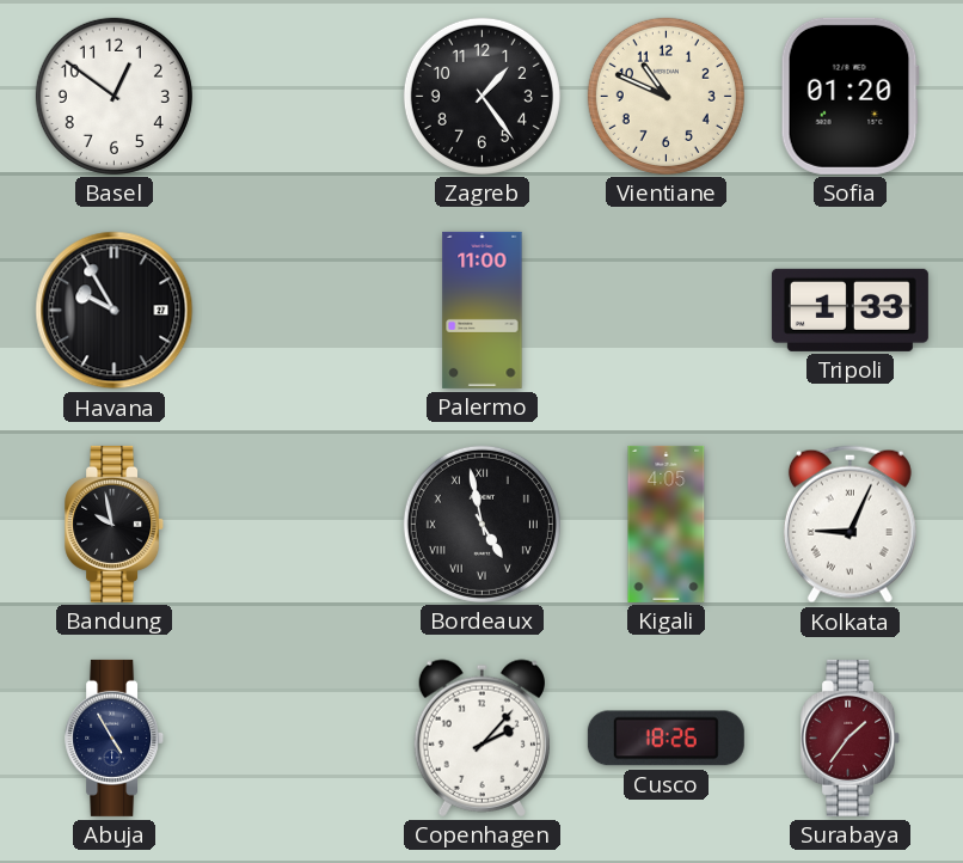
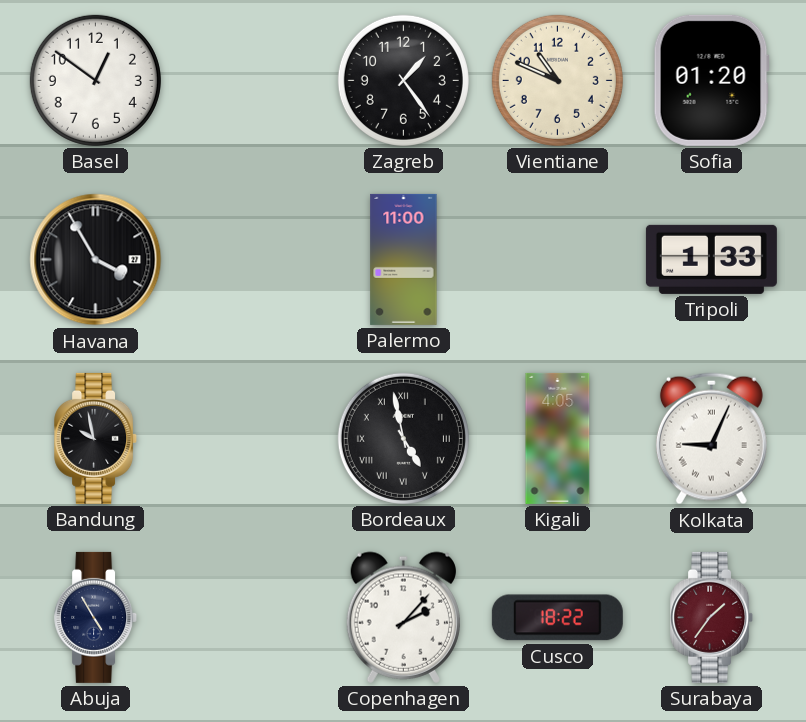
Havana: 9:55 -> 3:55
Cusco: 18:26 -> 18:22
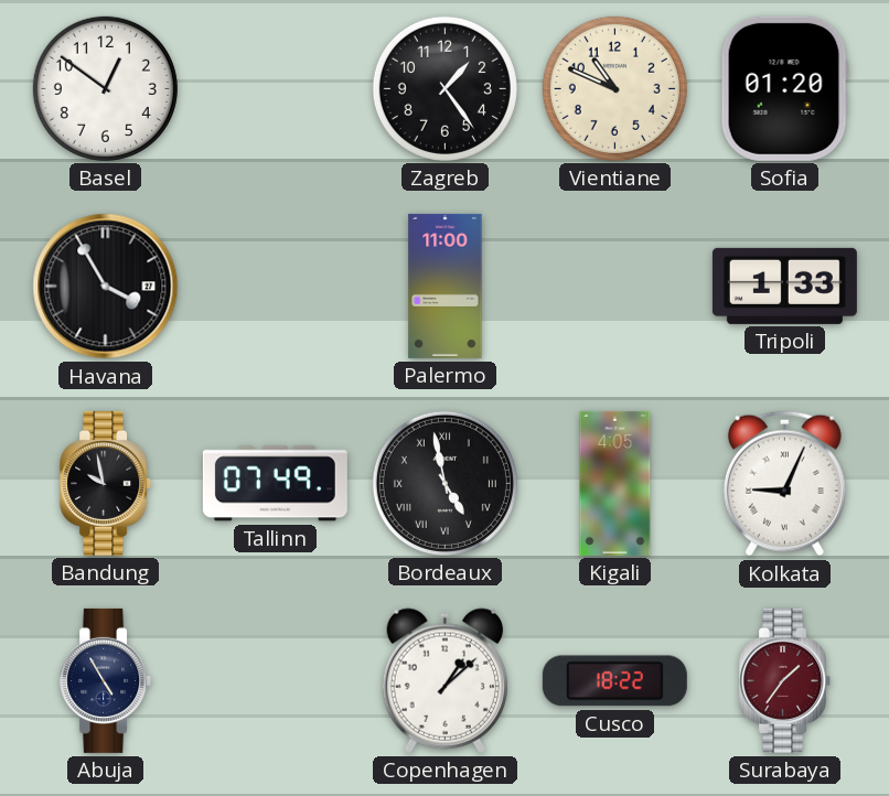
Tallinn: none -> 07:49
Copenhagen: 2:07 -> 1:08
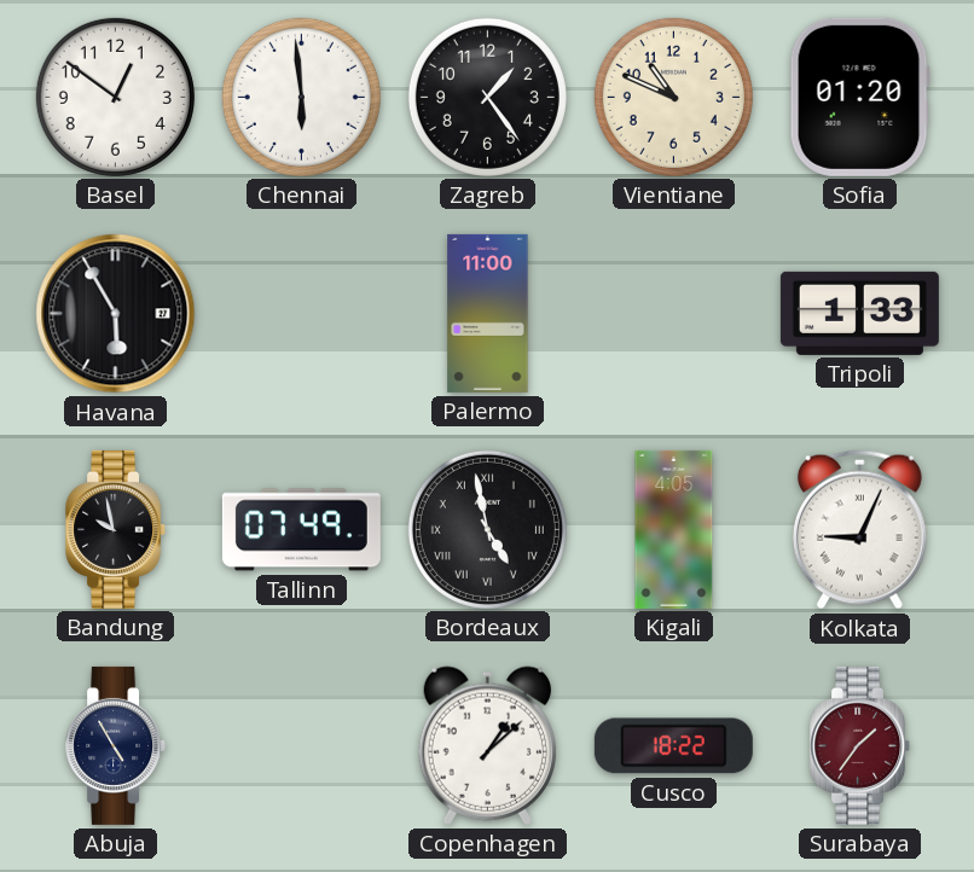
Chennai: none -> 5:59
Havana: 3:55 -> 5:55
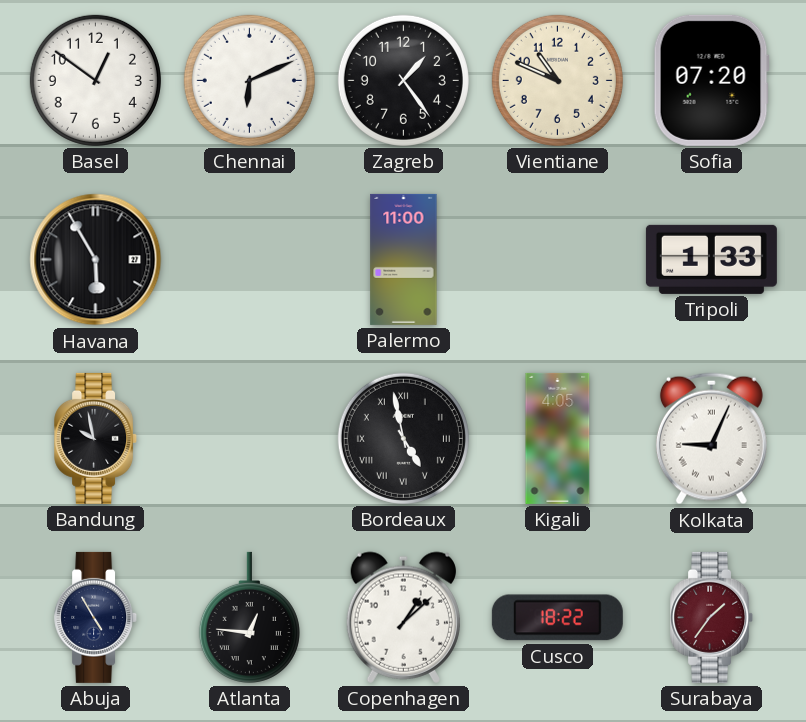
Chennai: 5:59 -> 6:11
Sofia: 01:20 -> 07:20
Tallinn: 07:49 -> none
Atlanta: none -> 12:46
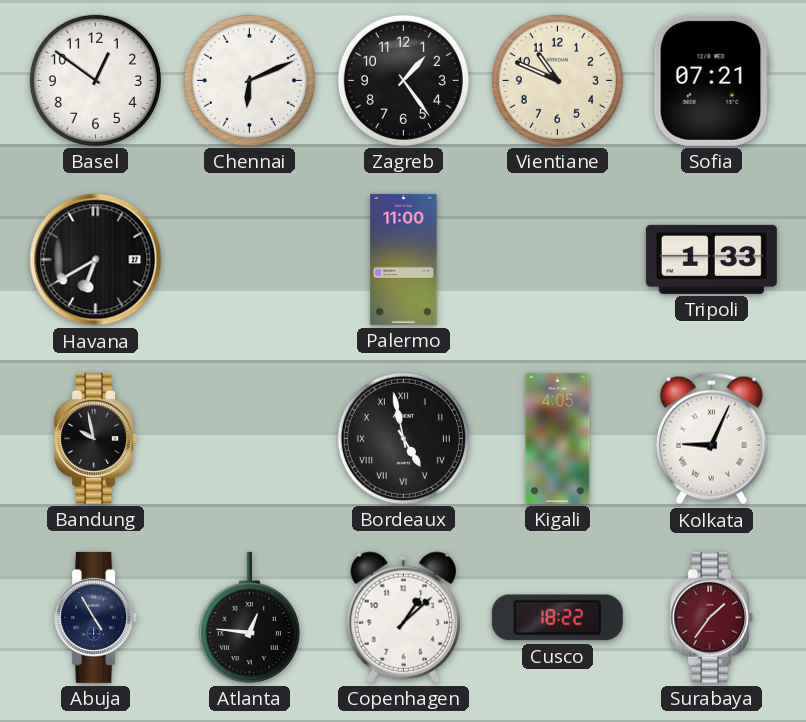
Sofia: 07:20 -> 07:21
Havana: 5:55 -> 6:40
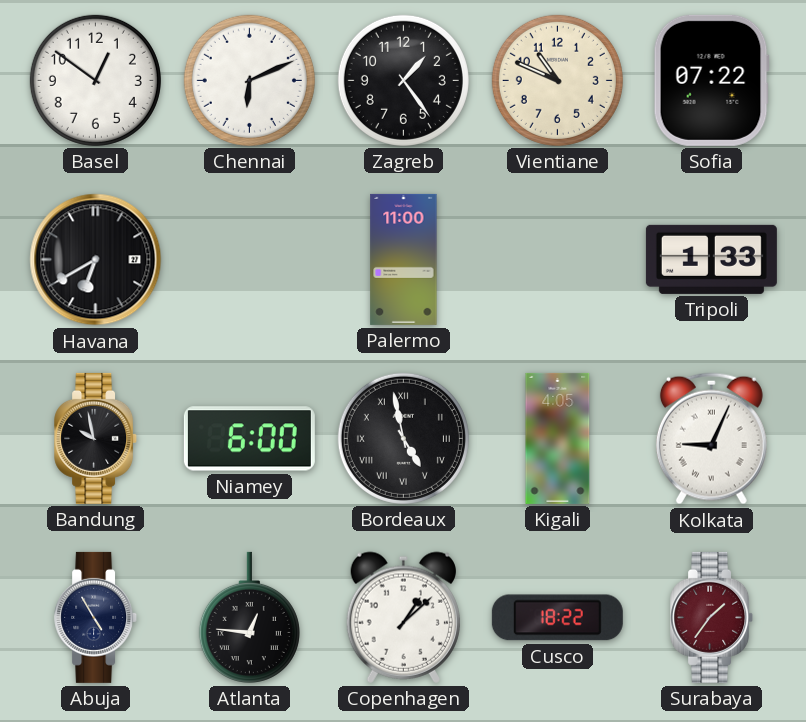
Sofia: 07:21 -> 07:22
Niamey: none -> 6:00
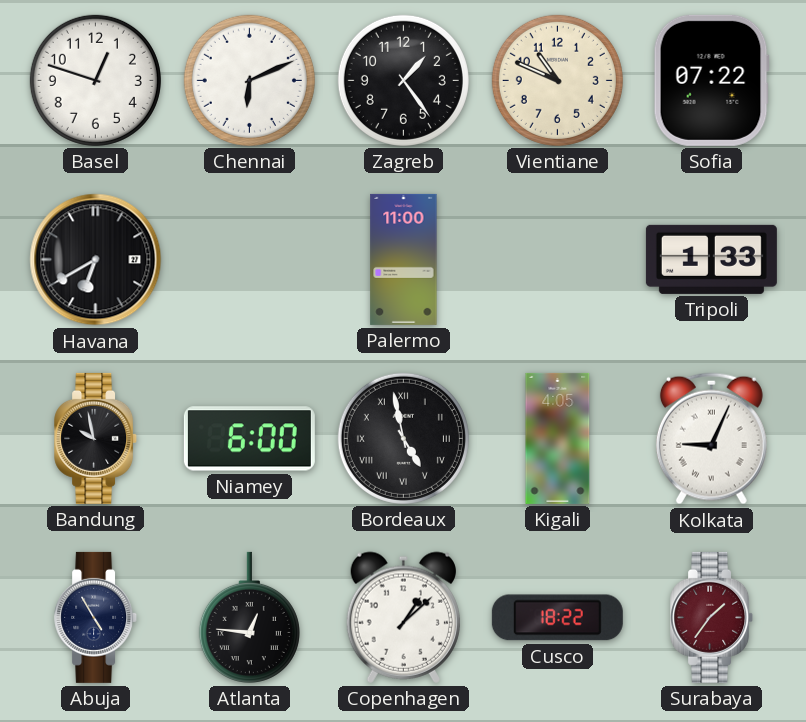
Basel: 12:51 -> 12:48
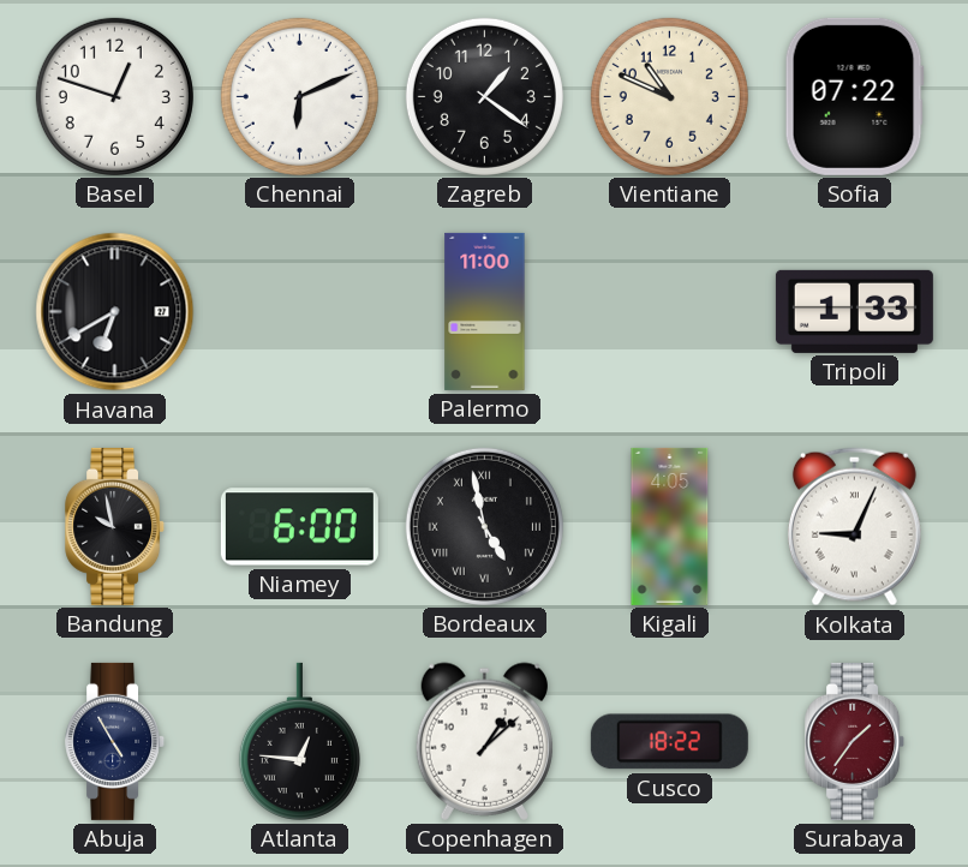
Zagreb: 1:24 -> 1:21
